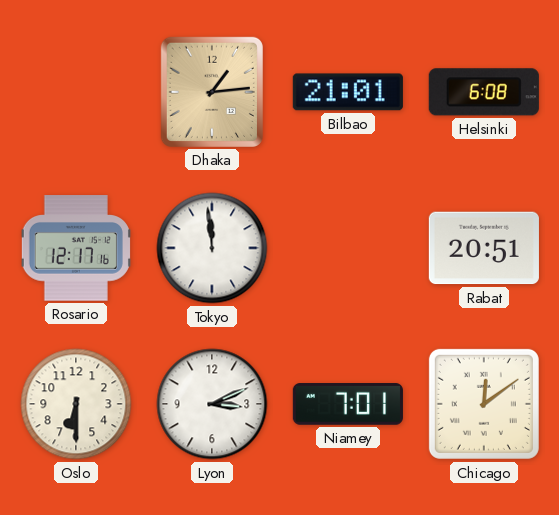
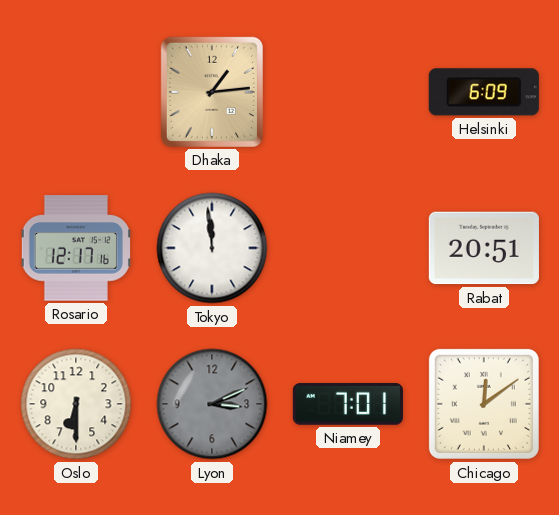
Bilbao: 21:01 -> none
Helsinki: 6:08 -> 6:09
Lyon dial: white -> grey
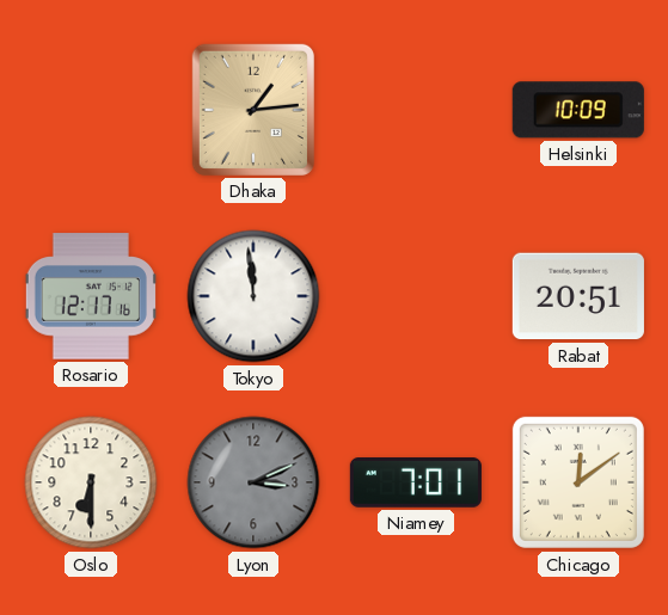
Helsinki: 6:09 -> 10:09
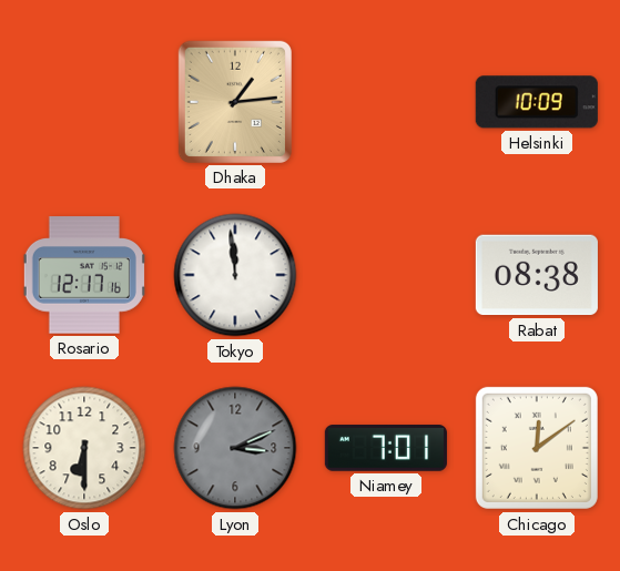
Rabat: 20:51 -> 08:38
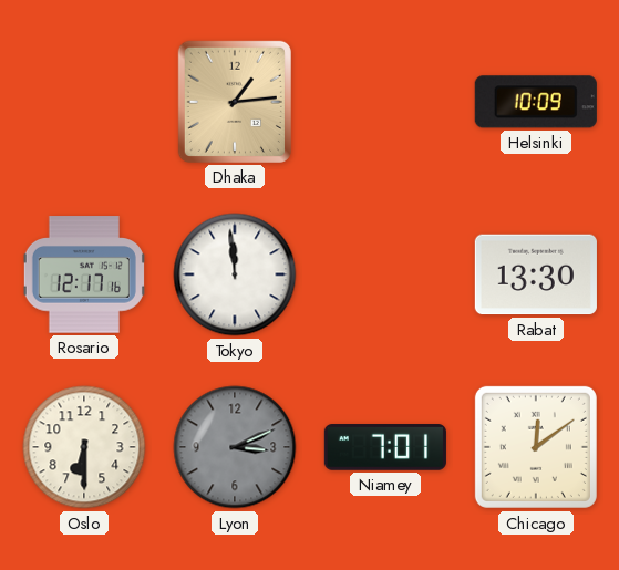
Rabat: 08:38 -> 13:30
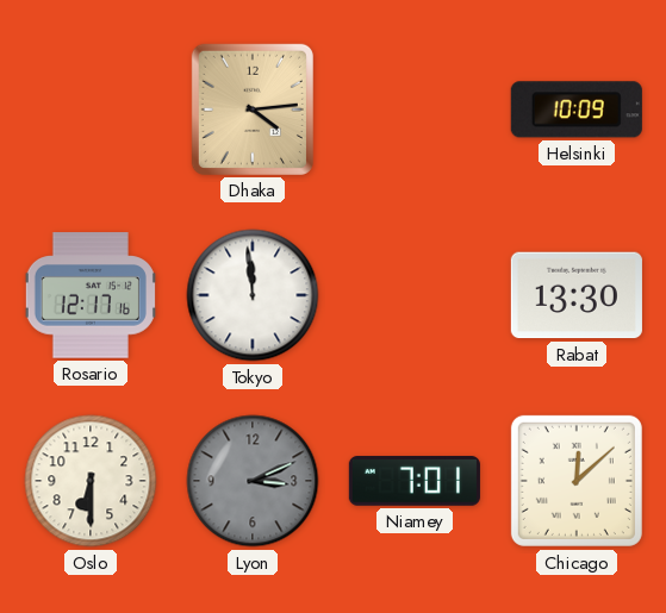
Dhaka: 1:14 -> 4:14
Chicago: 12:09 -> 12:08
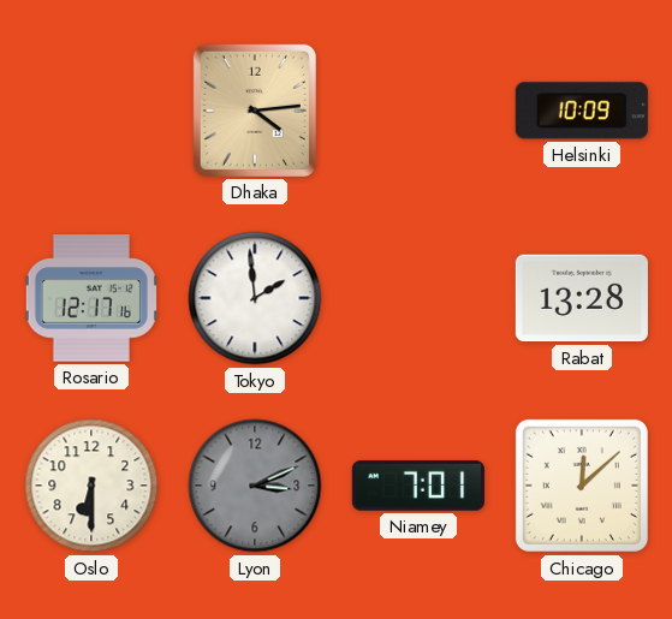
Tokyo: 11:59 -> 1:59
Rabat: 13:30 -> 13:28
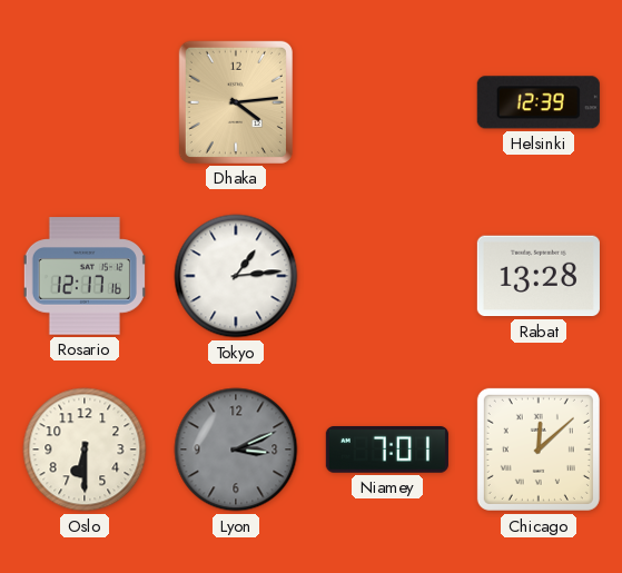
Helsinki: 10:09 -> 12:39
Tokyo: 1:59 -> 1:14
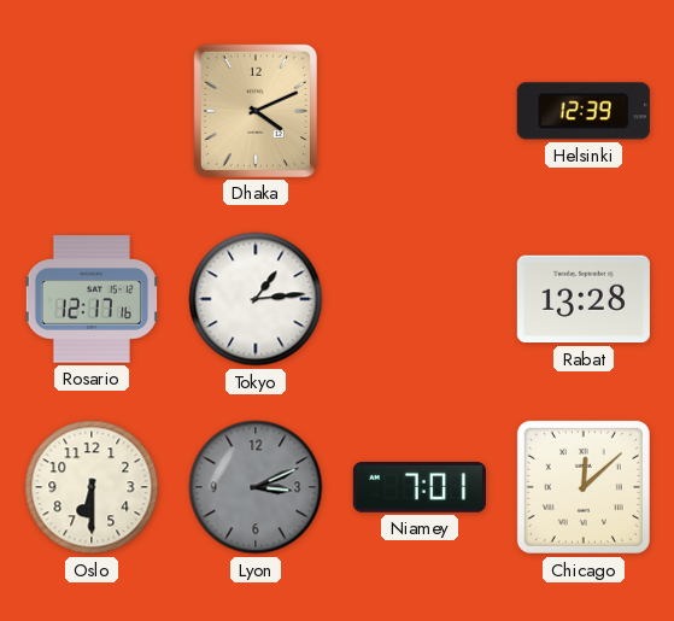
Dhaka: 4:14 -> 4:11
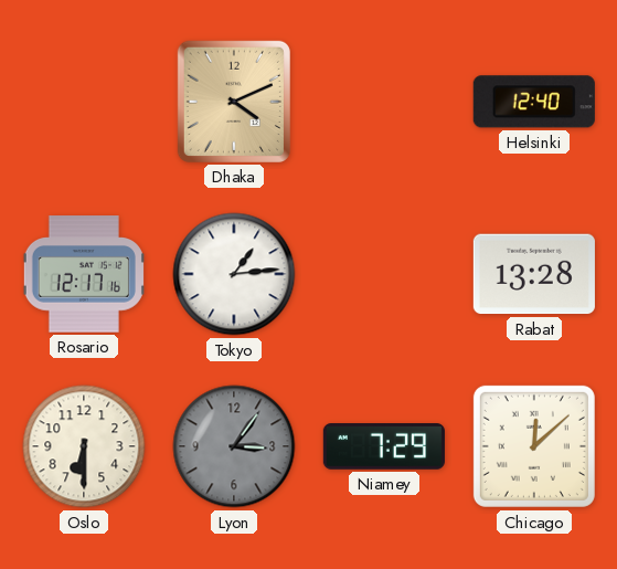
Helsinki: 12:39 -> 12:40
Lyon: 3:11 -> 3:06
Niamey: 7:01 -> 7:29
